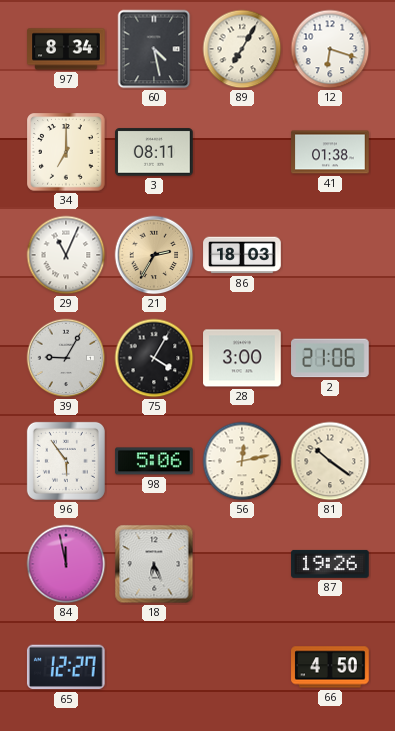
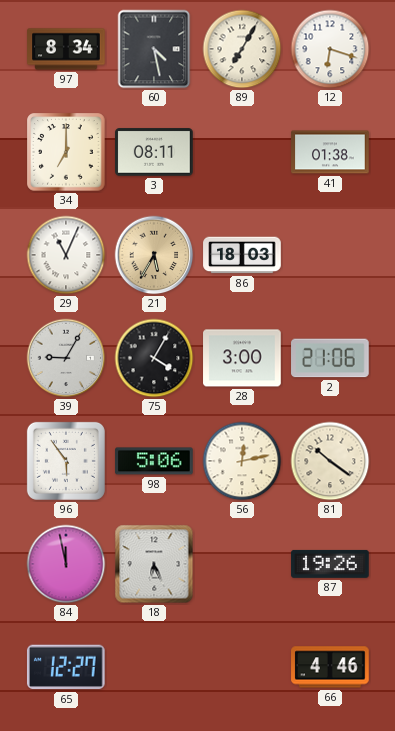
21: 2:35 -> 5:35
66: 4:50 -> 4:46
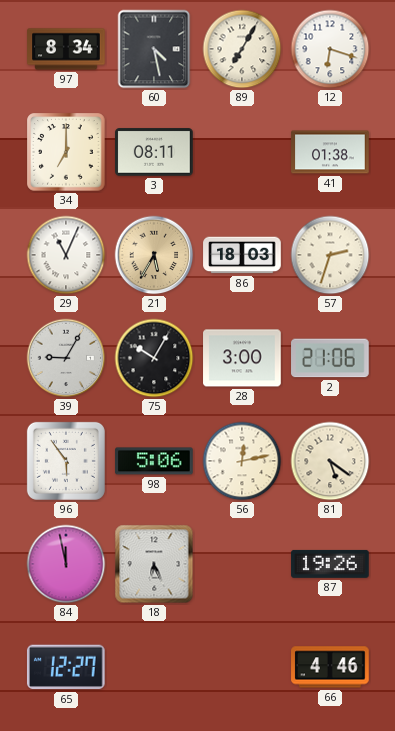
57: none -> 2:33
75: 4:05 -> 10:05
81: 10:21 -> 5:21
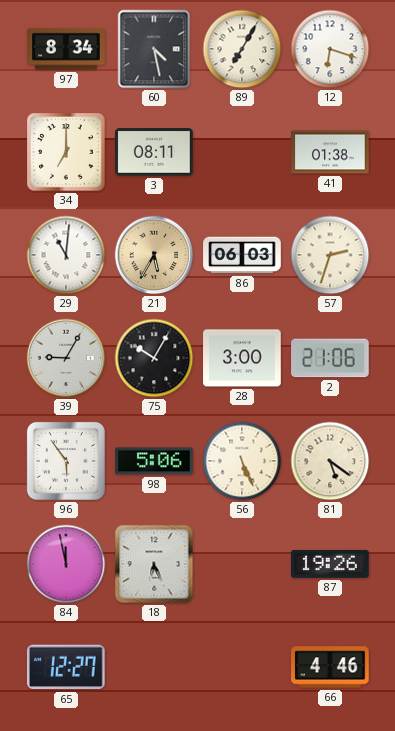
29: 11:04 -> 11:01
86: 18:03 -> 06:03
56: 12:13 -> 5:26
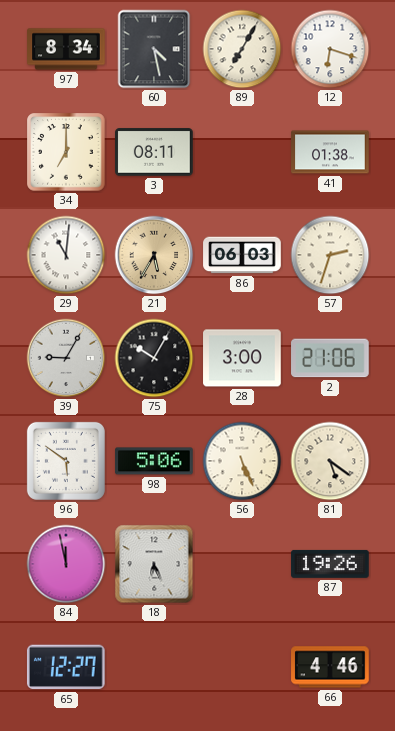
96: 5:54 -> 5:51
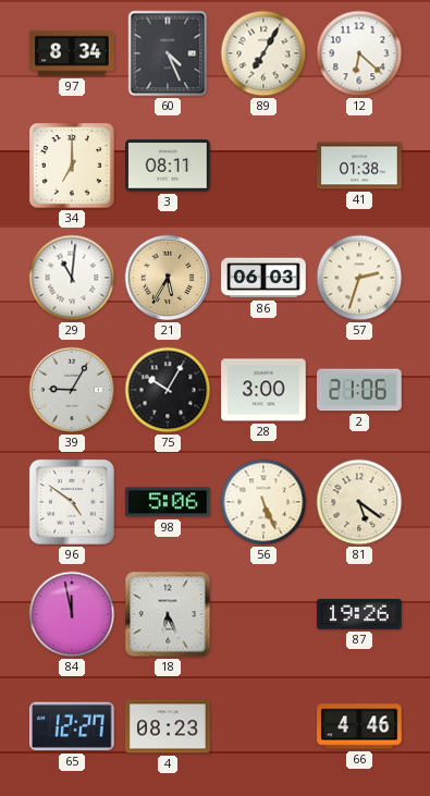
60: 4:28 -> 4:26
12: 6:18 -> 6:22
96: 5:51 -> 4:51
4: none -> 08:23
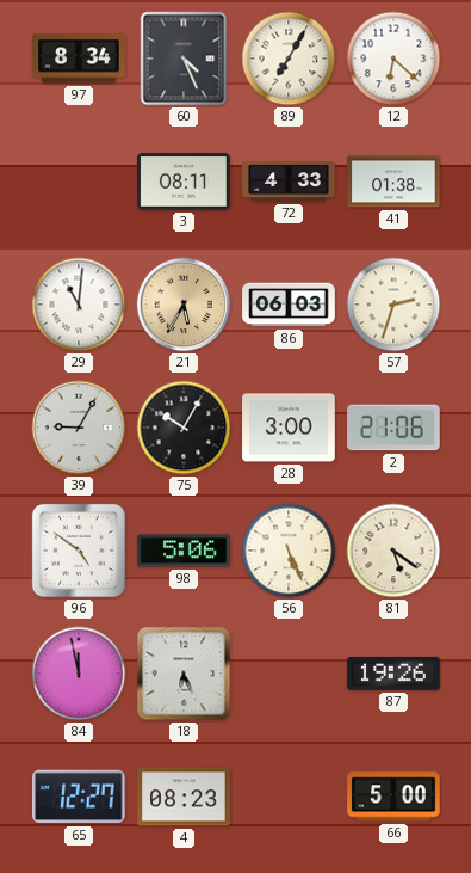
34: 7:00 -> none
72: none -> 4:33
66: 4:46 -> 5:00
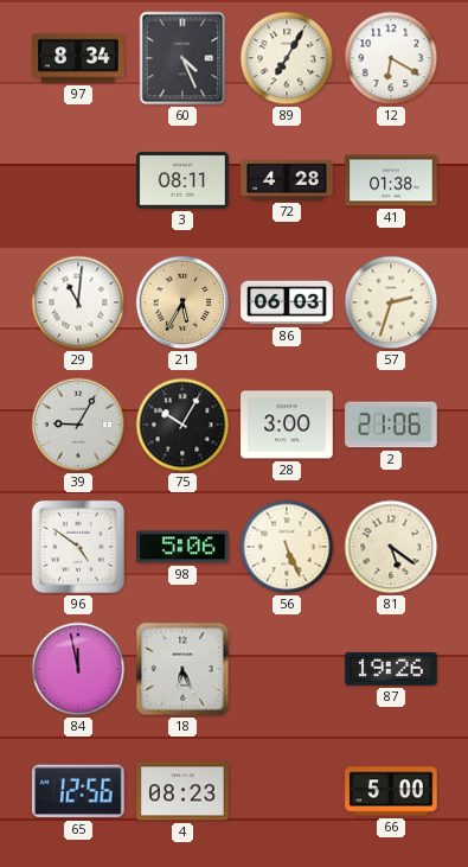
12: 6:22 -> 6:20
72: 4:33 -> 4:28
65: 12:27 -> 12:56
